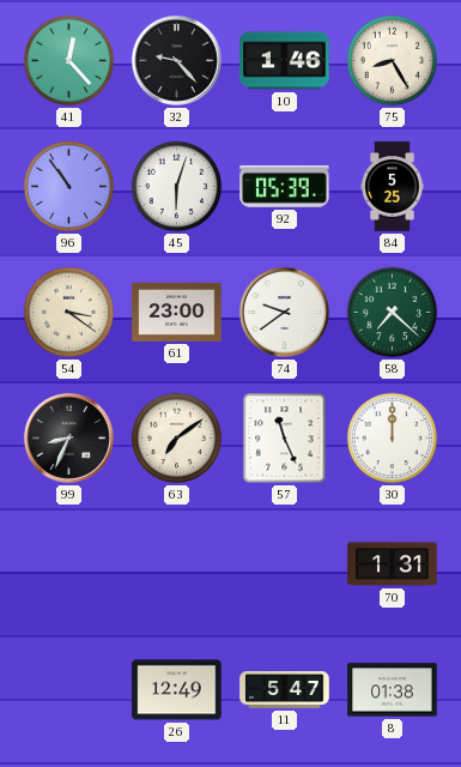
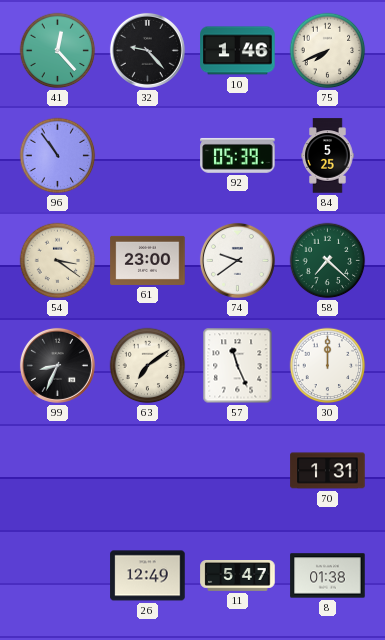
75: 8:25 -> 7:41
45: 6:03 -> none
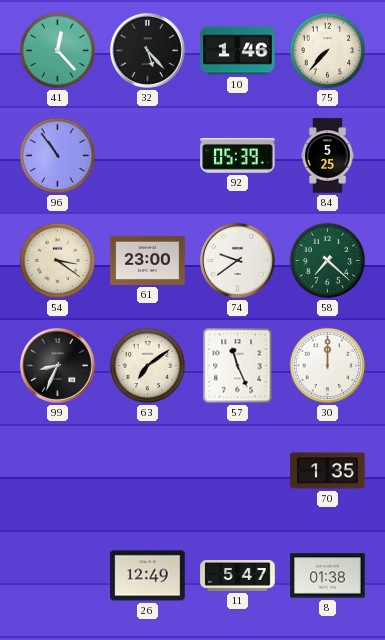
32: 9:23 -> 5:23
75: 7:41 -> 7:37
70: 1:31 -> 1:35
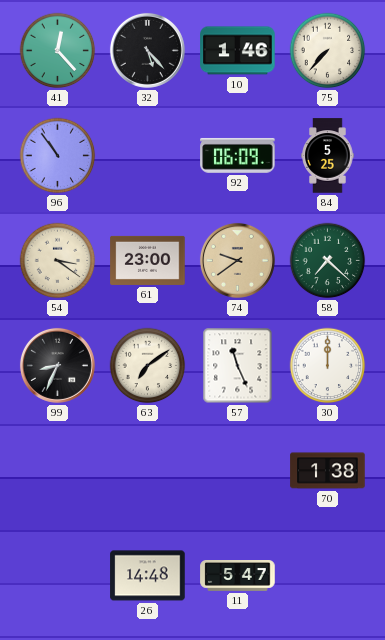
92: 05:39 -> 06:09
74 dial: white -> champagne
70: 1:35 -> 1:38
26: 12:49 -> 14:48
8: 01:38 -> none
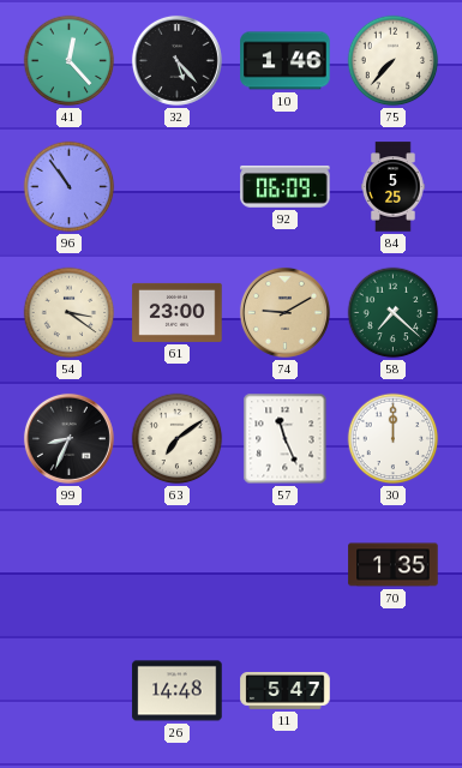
74: 9:39 -> 9:10
70: 1:38 -> 1:35
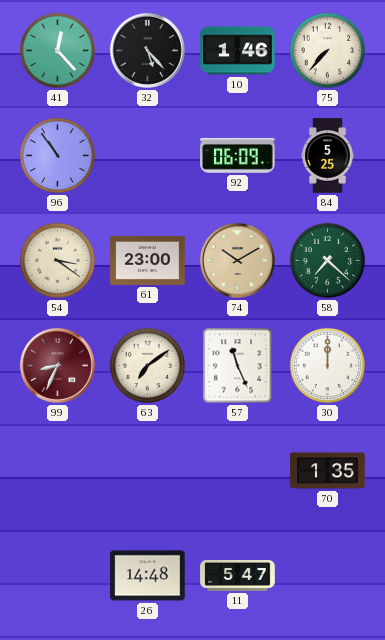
74: 9:10 -> 10:10
99 dial: black -> burgundy
